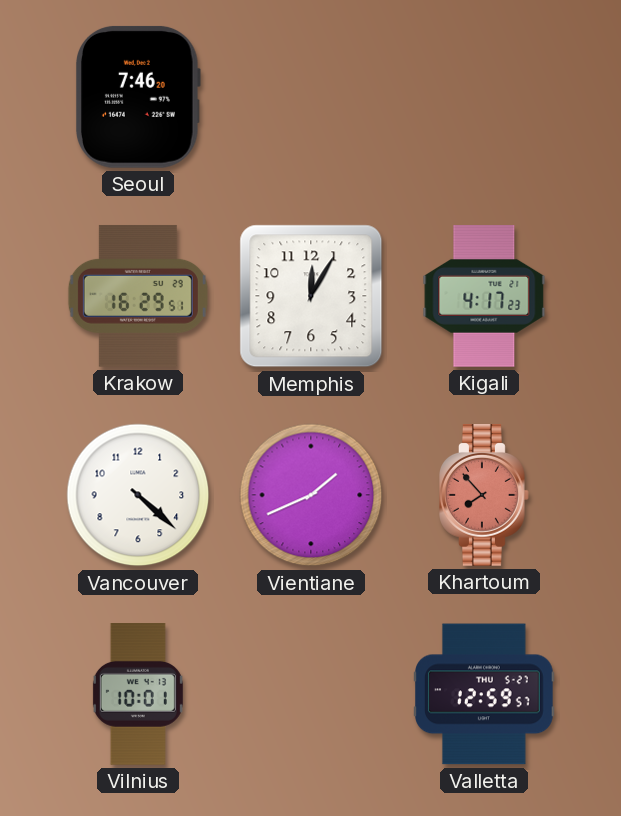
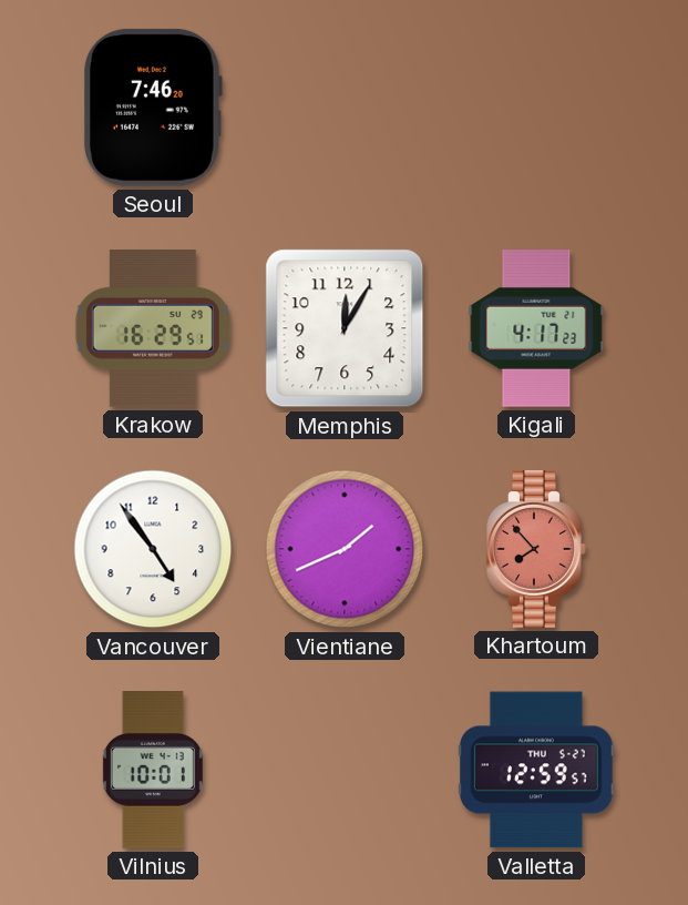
Vancouver: 4:22 -> 4:54
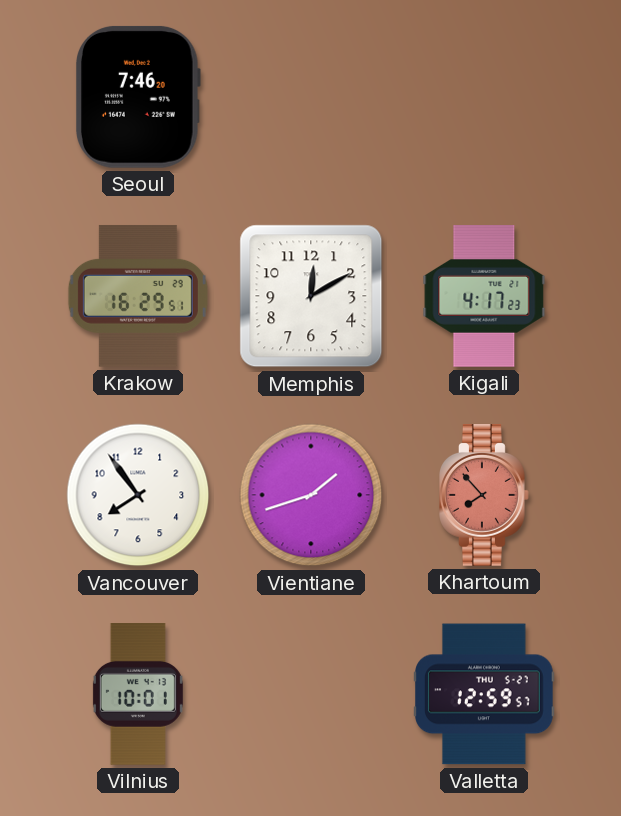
Memphis: 12:05 -> 12:10
Vancouver: 4:54 -> 7:54
Vientiane: 1:41 -> 1:42
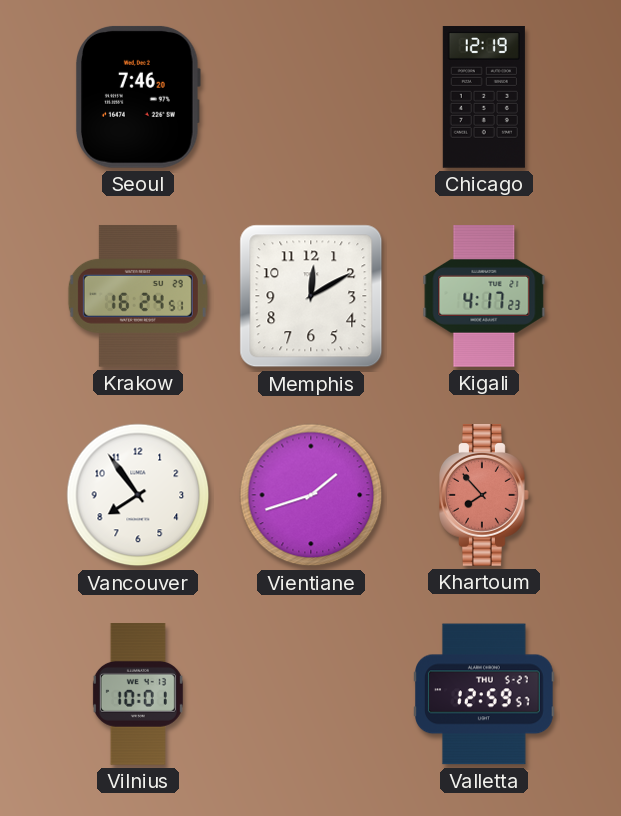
Chicago: none -> 12:19
Krakow: 16:29 -> 16:24
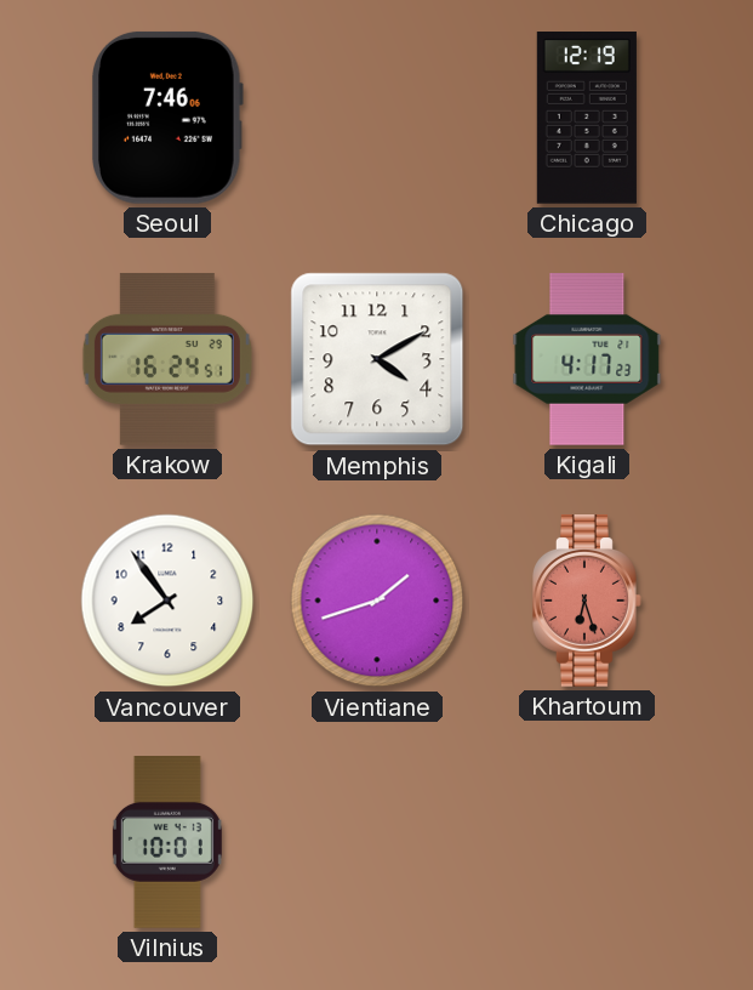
Seoul: 7:46:20 -> 7:46:06
Memphis: 12:10 -> 4:10
Khartoum: 7:53 -> 6:27
Valletta: 12:59 -> none
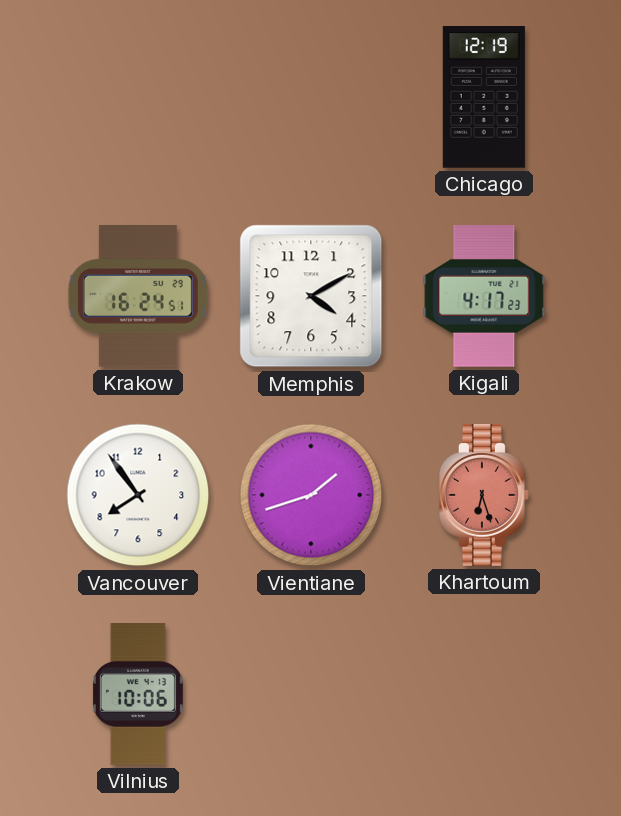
Seoul: 7:46 -> none
Vilnius: 10:01 -> 10:06
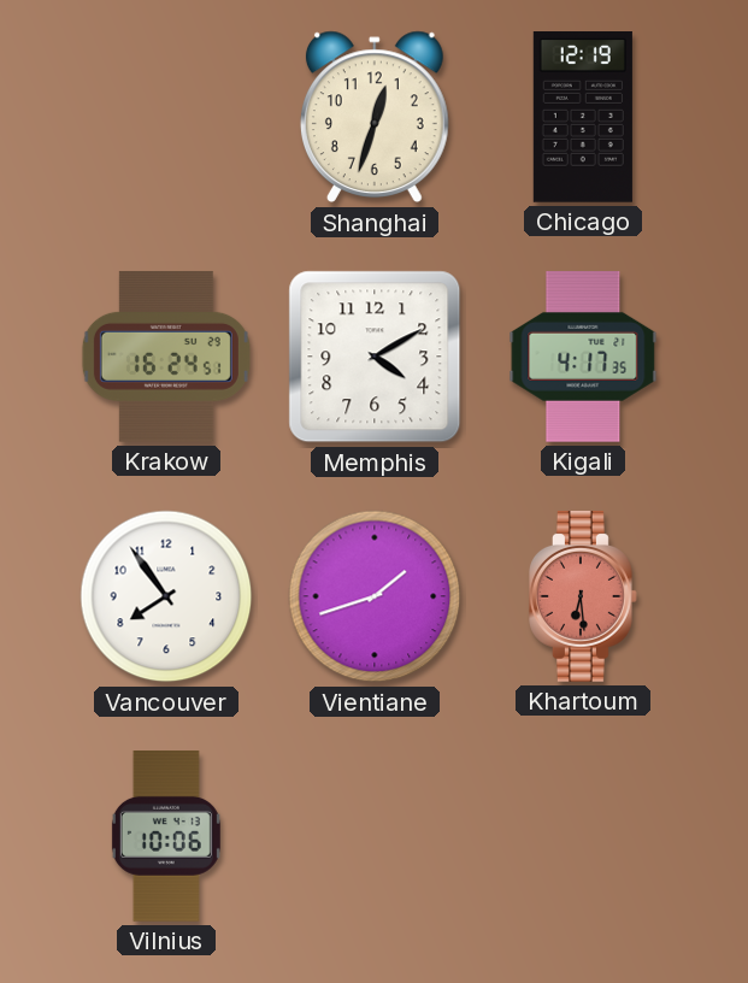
Shanghai: none -> 12:33
Kigali: 4:17:23 -> 4:17:35
Khartoum: 6:27 -> 6:29
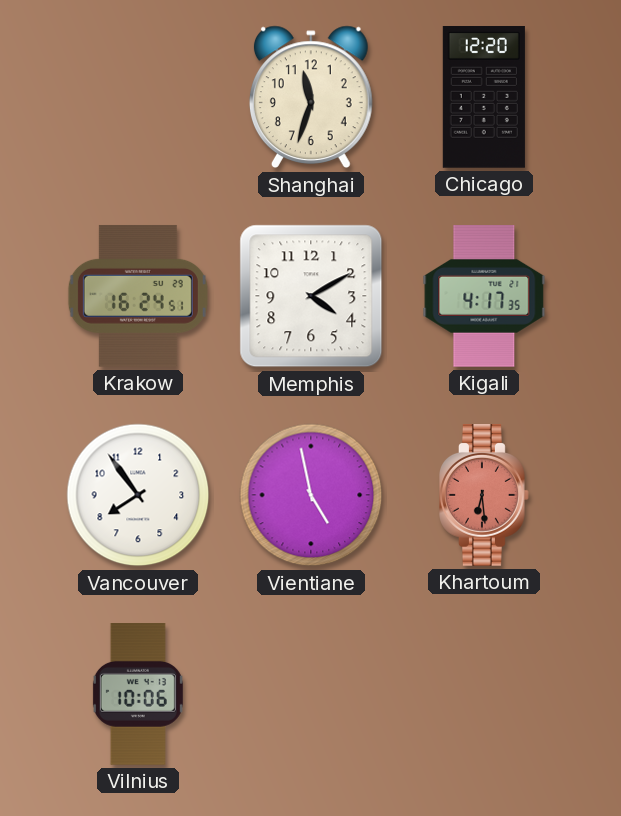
Shanghai: 12:33 -> 11:33
Chicago: 12:19 -> 12:20
Vientiane: 1:42 -> 4:58
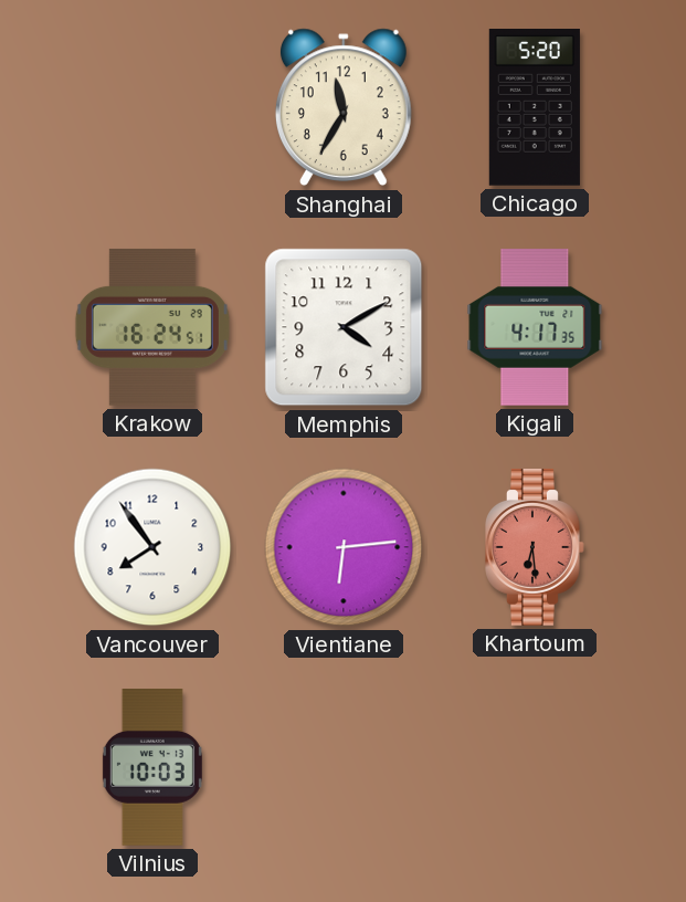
Shanghai: 11:33 -> 11:35
Chicago: 12:20 -> 5:20
Vientiane: 4:58 -> 6:14
Vilnius: 10:06 -> 10:03
